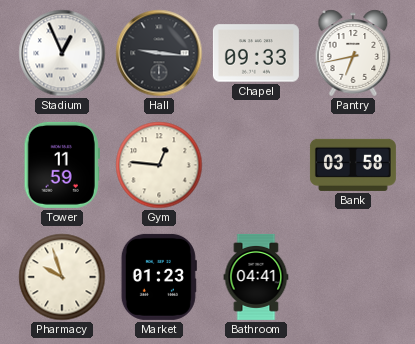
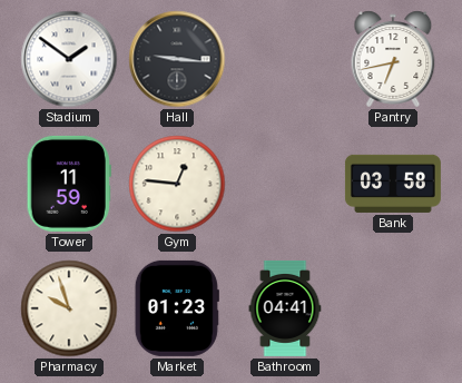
Stadium: 12:56 -> 1:51
Chapel: 09:33 -> none
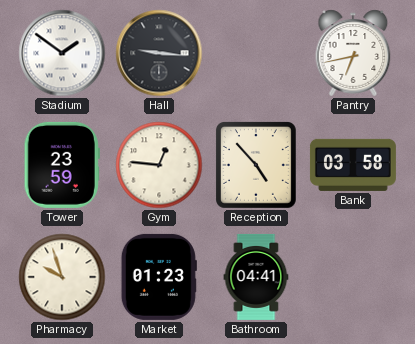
Tower: 11:59 -> 23:59
Reception: none -> 4:53
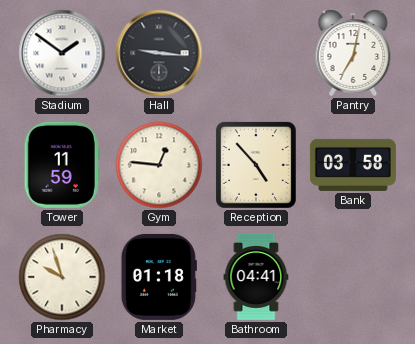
Pantry: 6:43 -> 7:02
Tower: 23:59 -> 11:59
Market: 01:23 -> 01:18
